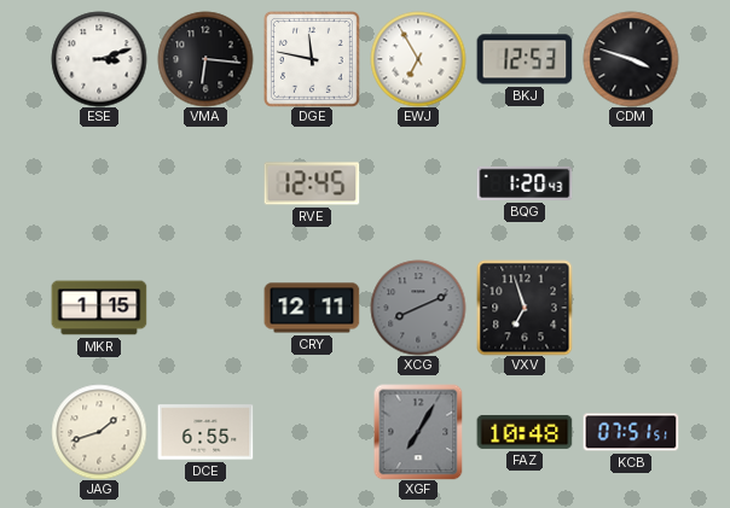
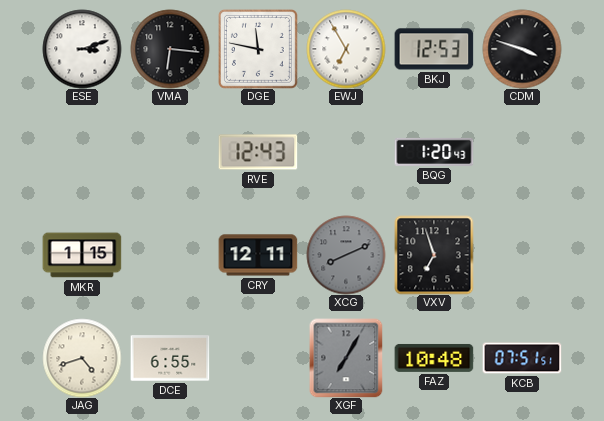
RVE: 12:45 -> 12:43
JAG: 1:42 -> 4:42
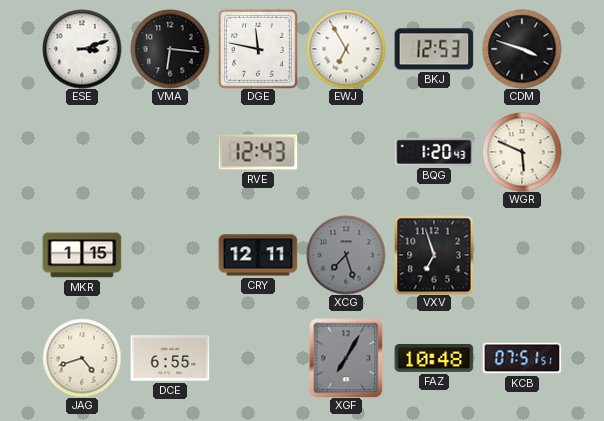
WGR: none -> 5:49
XCG: 8:11 -> 7:27
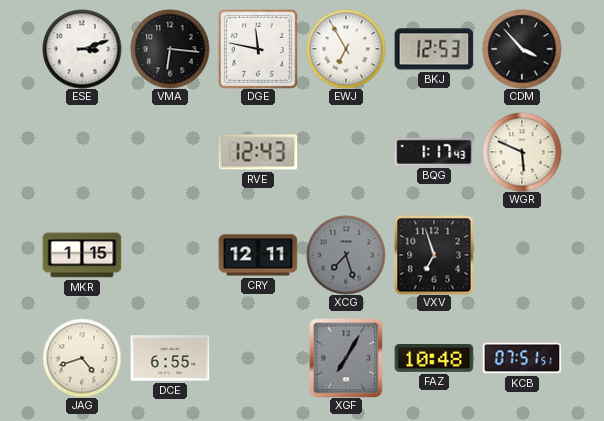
CDM: 3:48 -> 3:53
BQG: 1:20 -> 1:17
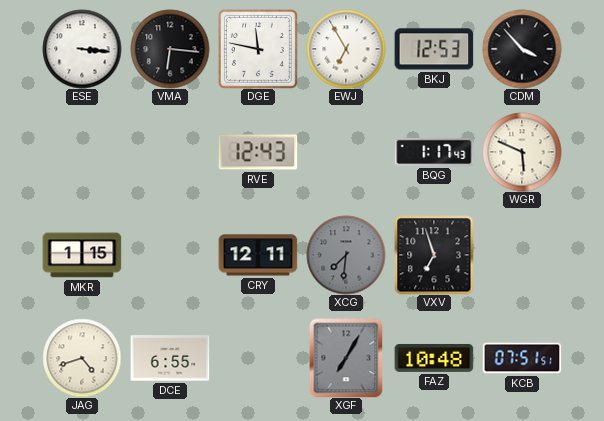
ESE: 3:12 -> 3:16
XCG: 7:27 -> 7:31
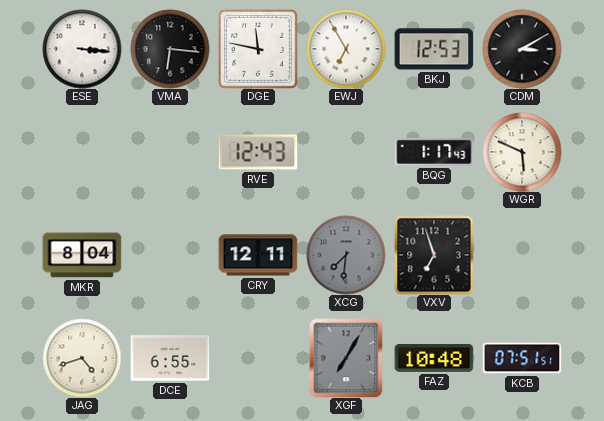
CDM: 3:53 -> 3:10
MKR: 1:15 -> 8:04
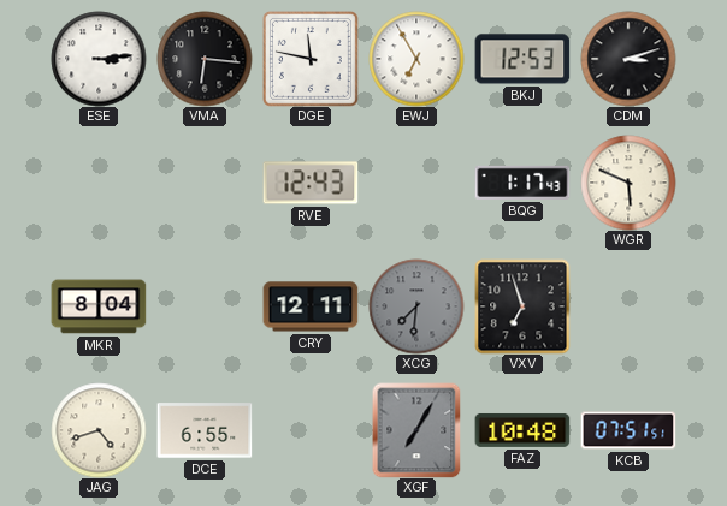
ESE: 3:16 -> 3:14
CDM: 3:10 -> 3:12
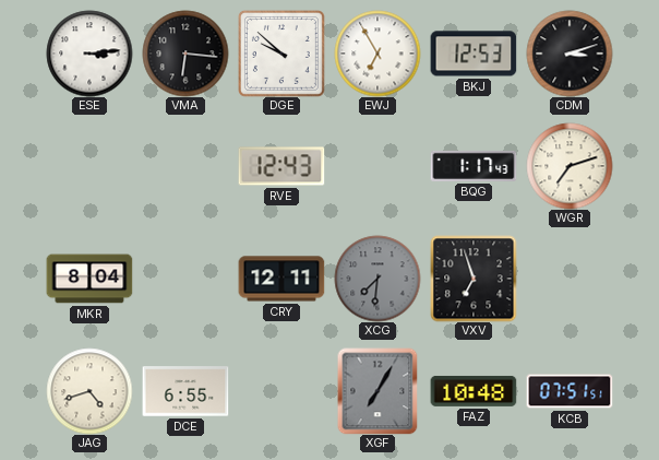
DGE: 11:47 -> 9:52
WGR: 5:49 -> 7:12
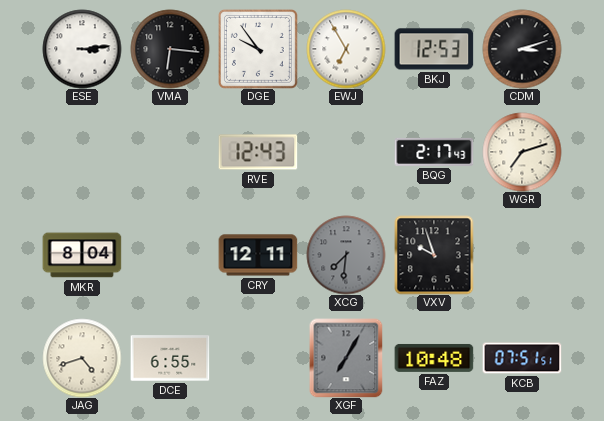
DGE: 9:52 -> 9:54
BQG: 1:17 -> 2:17
VXV: 6:57 -> 9:57
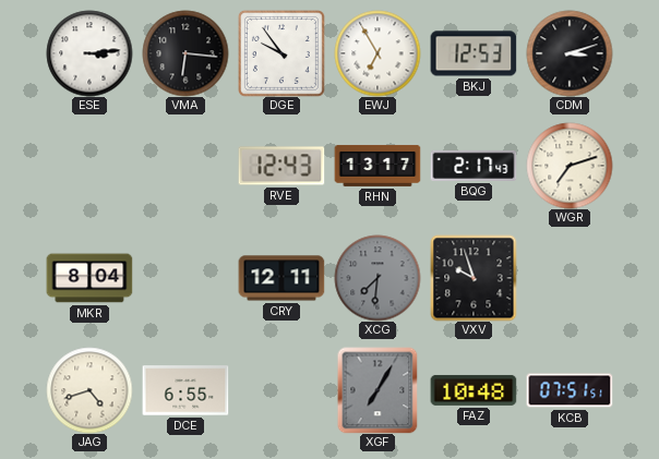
RHN: none -> 13:17
